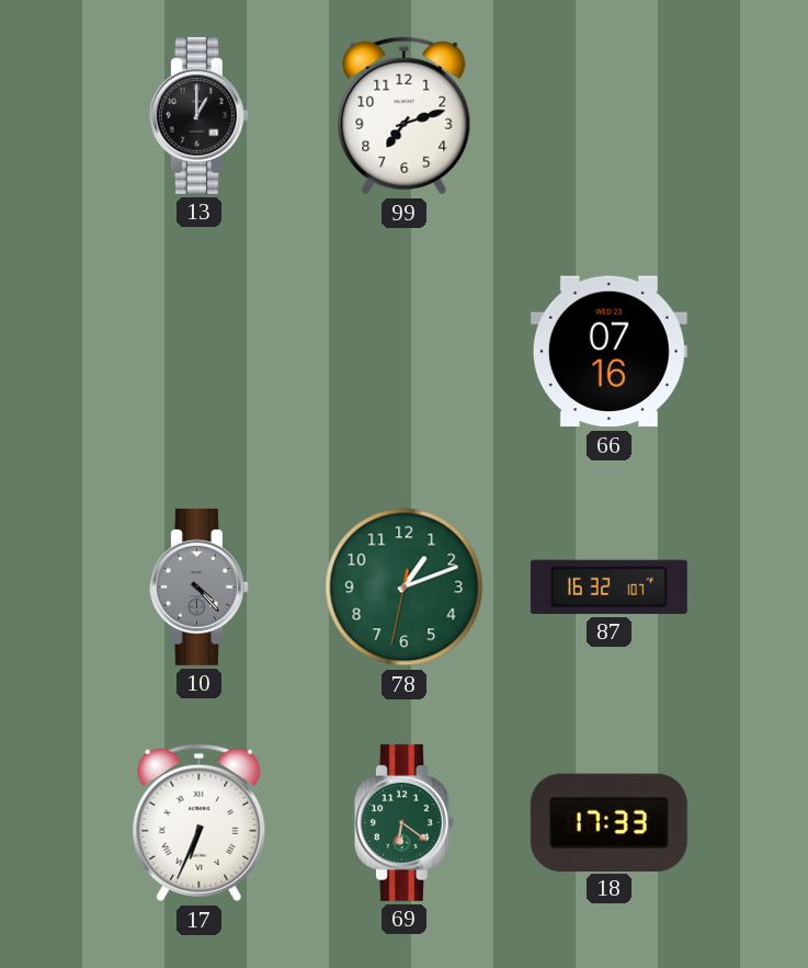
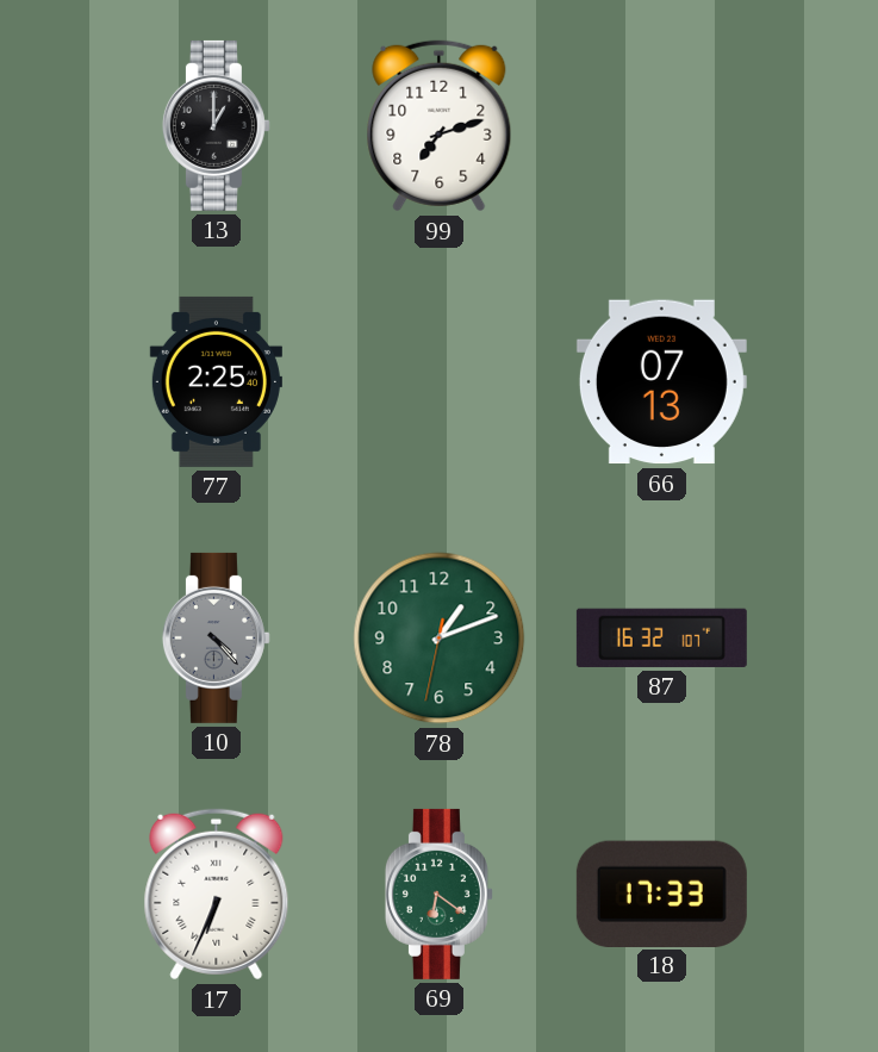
77: none -> 2:25
66: 07:16 -> 07:13
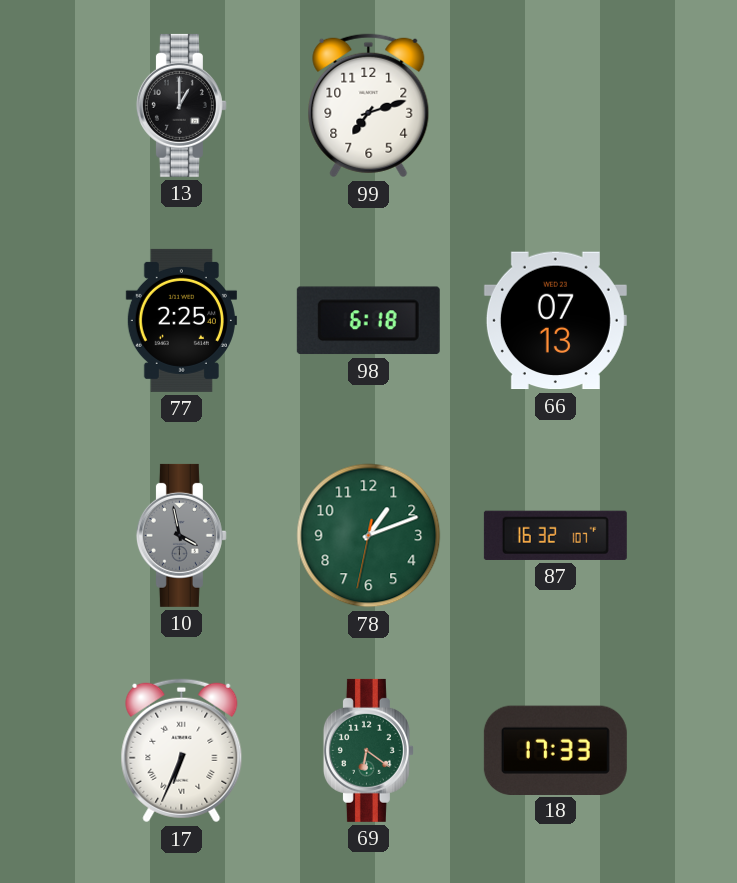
98: none -> 6:18
10: 4:23 -> 3:58
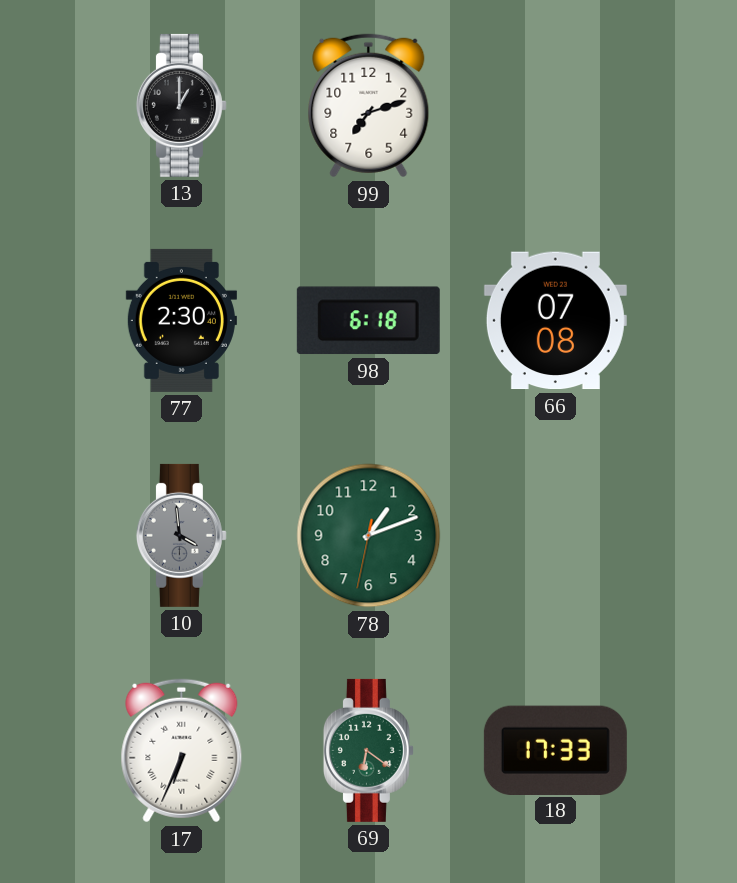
77: 2:25 -> 2:30
66: 07:13 -> 07:08
10: 3:58 -> 3:59
87: 16:32 -> none
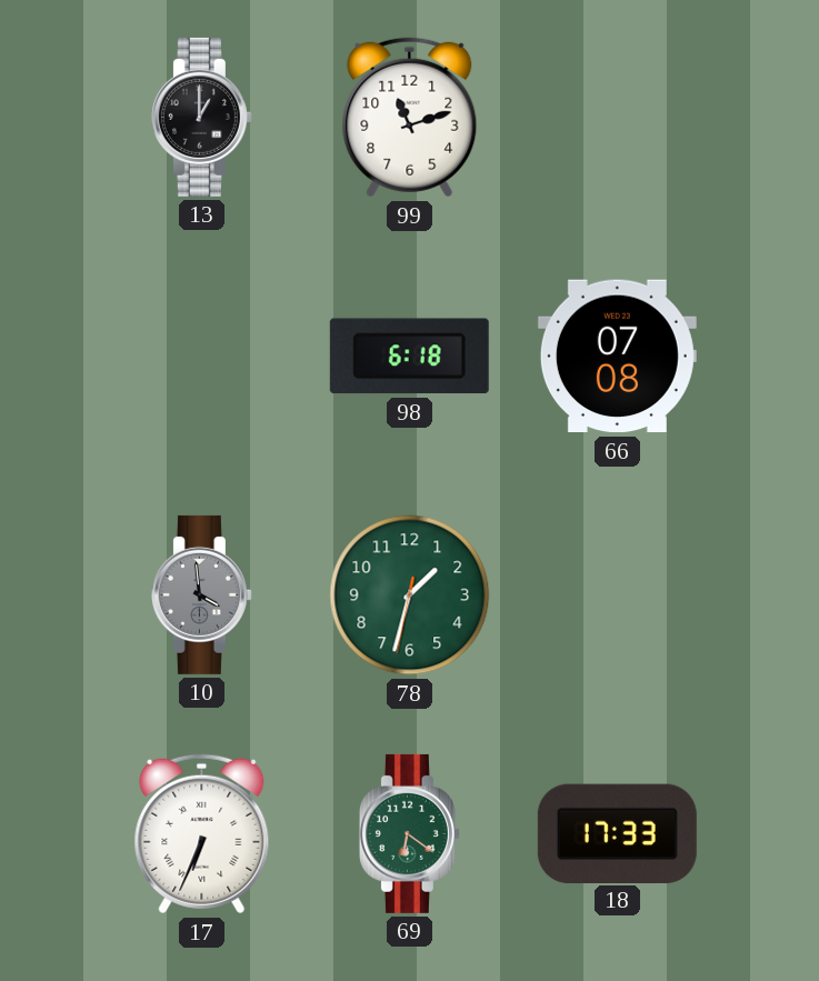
99: 7:12 -> 11:12
77: 2:30 -> none
78: 1:11 -> 1:32
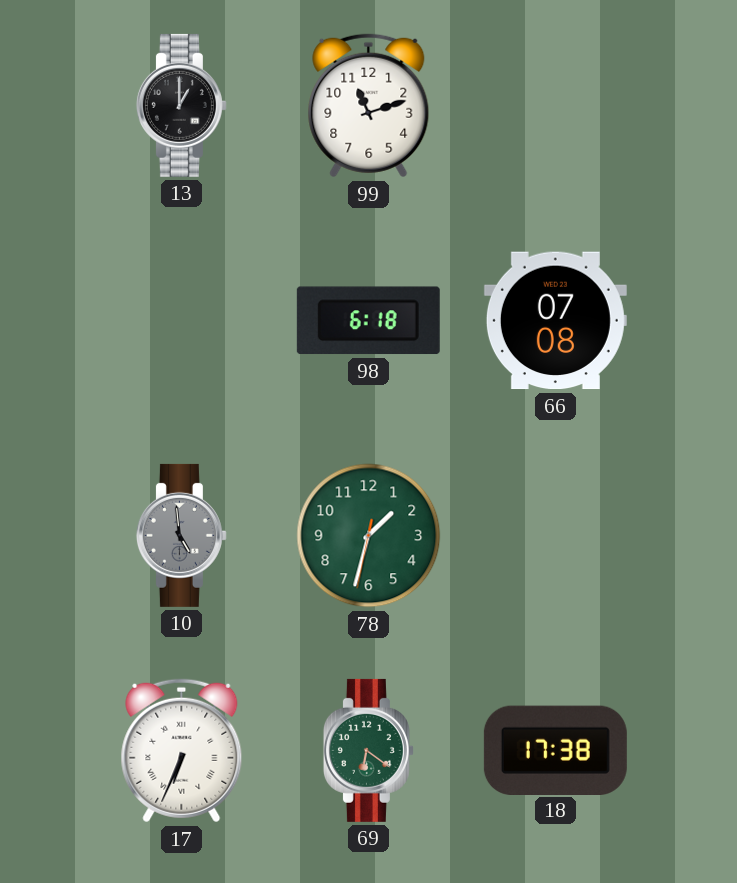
10: 3:59 -> 4:59
18: 17:33 -> 17:38
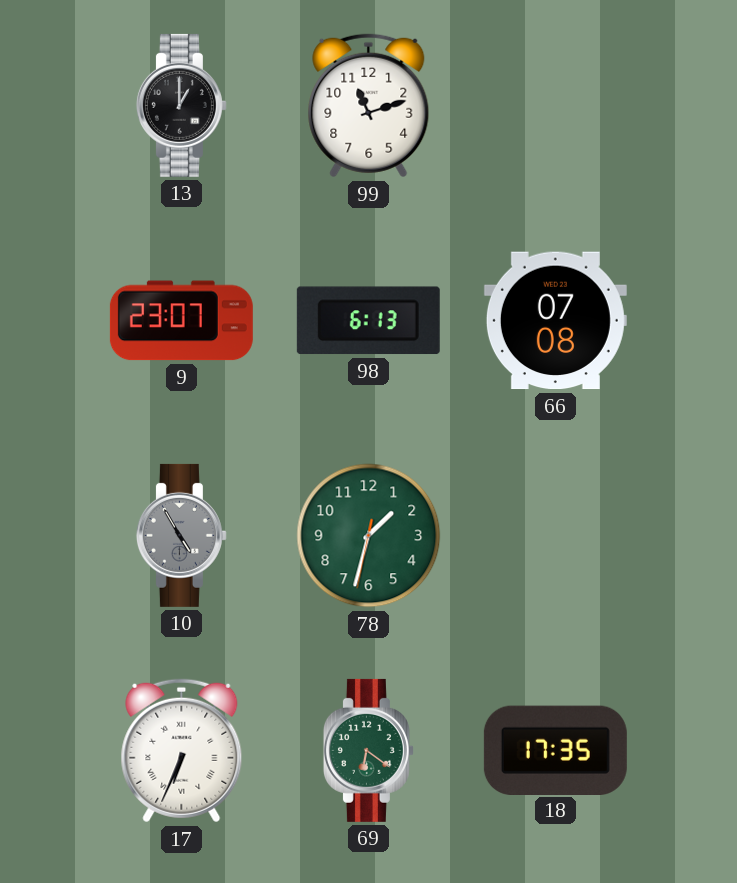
9: none -> 23:07
98: 6:18 -> 6:13
10: 4:59 -> 4:55
18: 17:38 -> 17:35
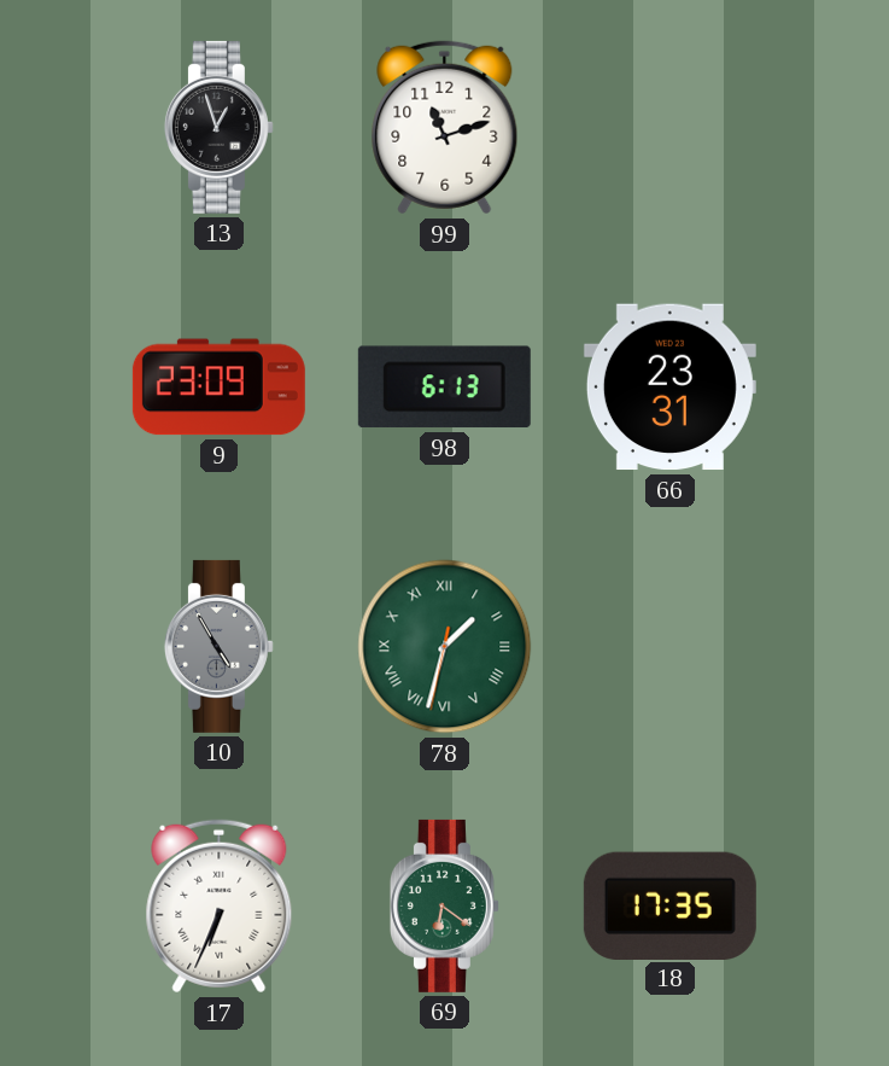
13: 1:00 -> 12:57
9: 23:07 -> 23:09
66: 07:08 -> 23:31
78 numerals: Arabic -> Roman
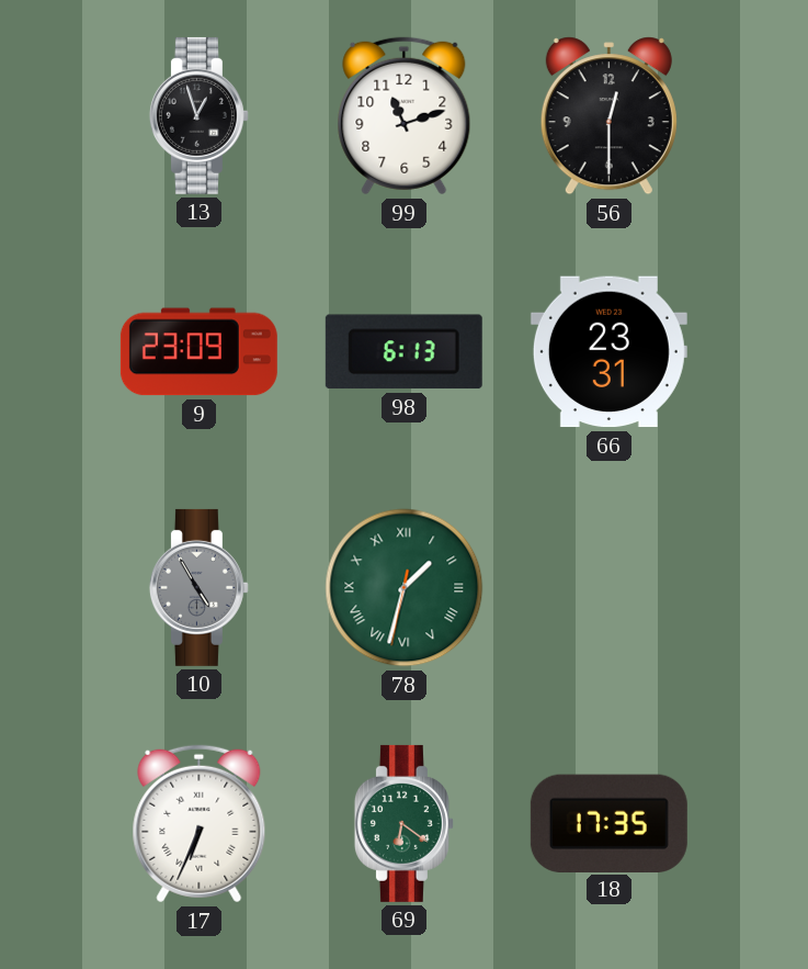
56: none -> 12:30
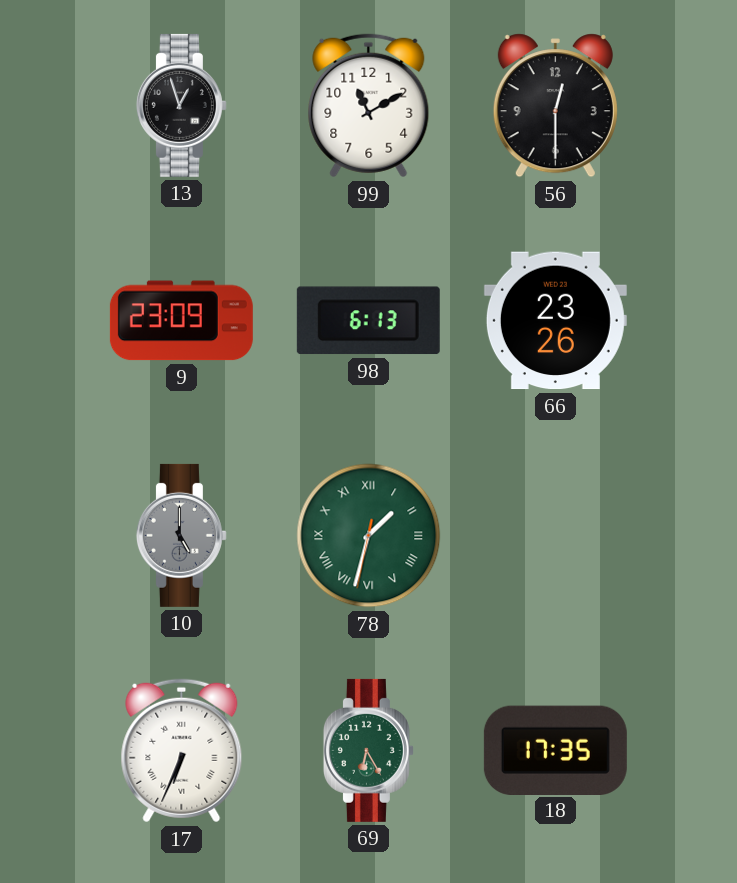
99: 11:12 -> 11:10
66: 23:31 -> 23:26
10: 4:55 -> 5:00
69: 6:21 -> 6:25
